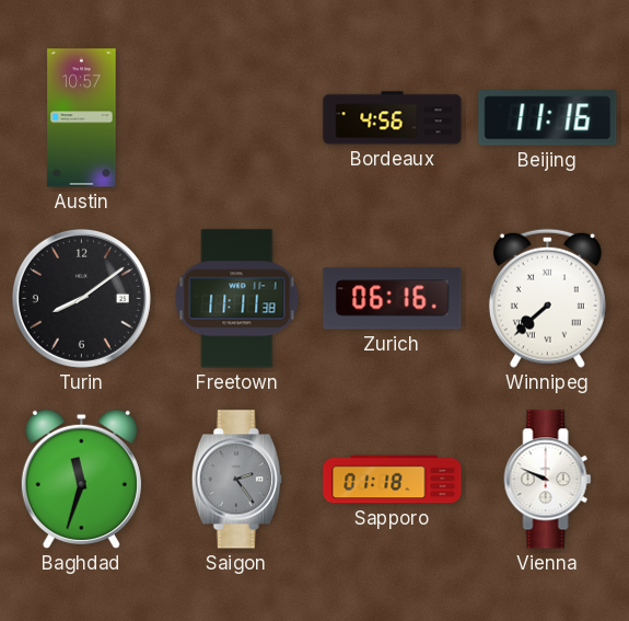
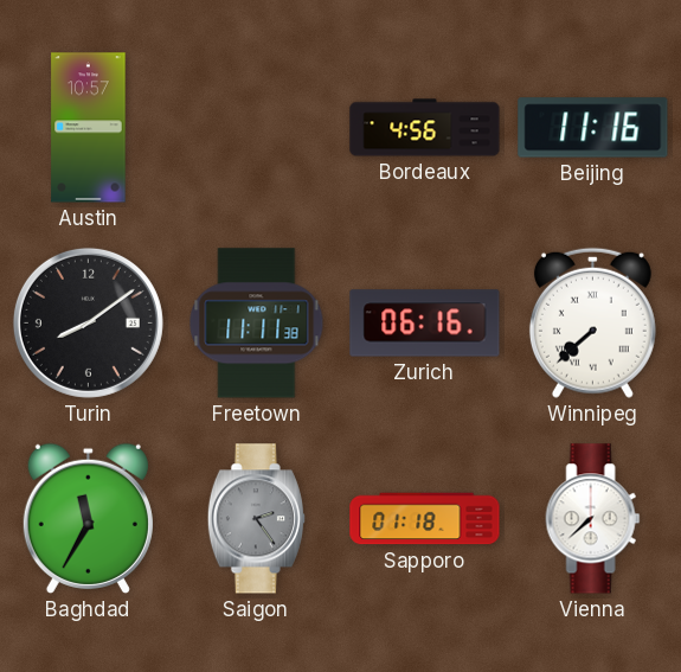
Baghdad: 11:33 -> 11:35
Vienna: 9:49 -> 7:38
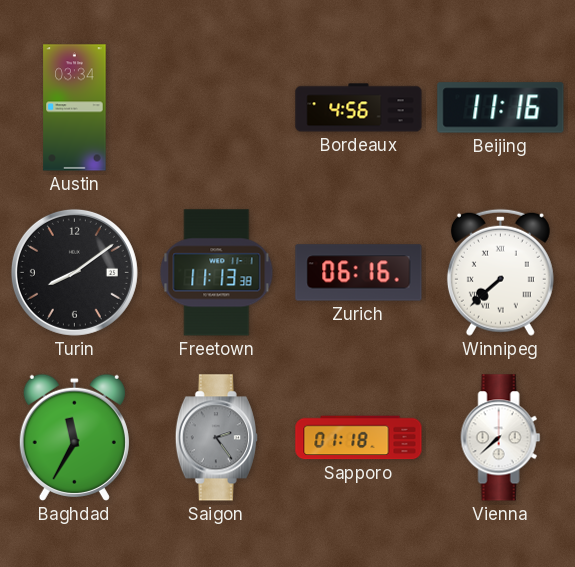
Austin: 10:57 -> 03:34
Freetown: 11:11 -> 11:13
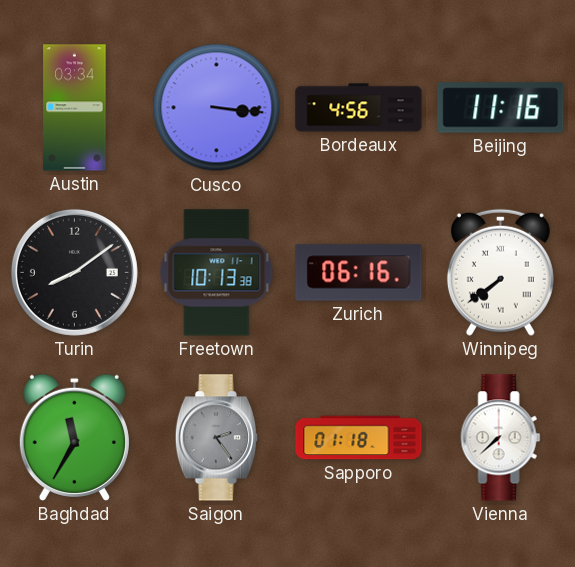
Cusco: none -> 3:16
Freetown: 11:13 -> 10:13
Winnipeg: 7:38 -> 7:39
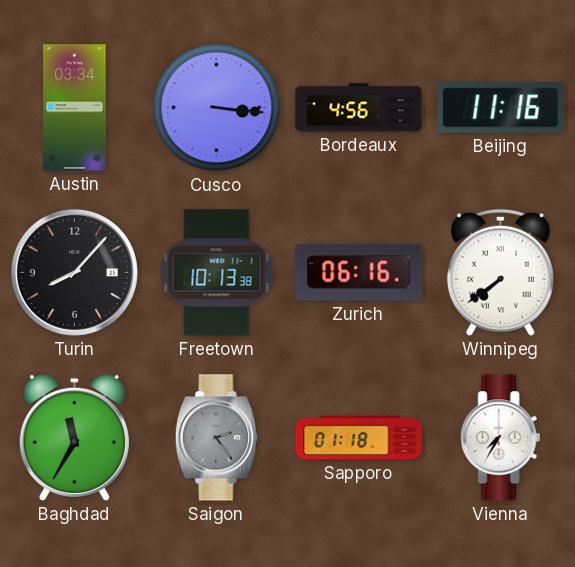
Turin: 8:09 -> 8:07
Vienna: 7:38 -> 7:35
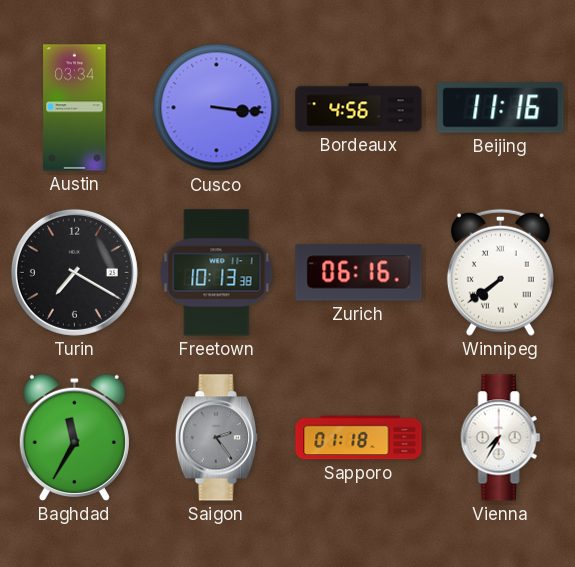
Turin: 8:07 -> 7:20
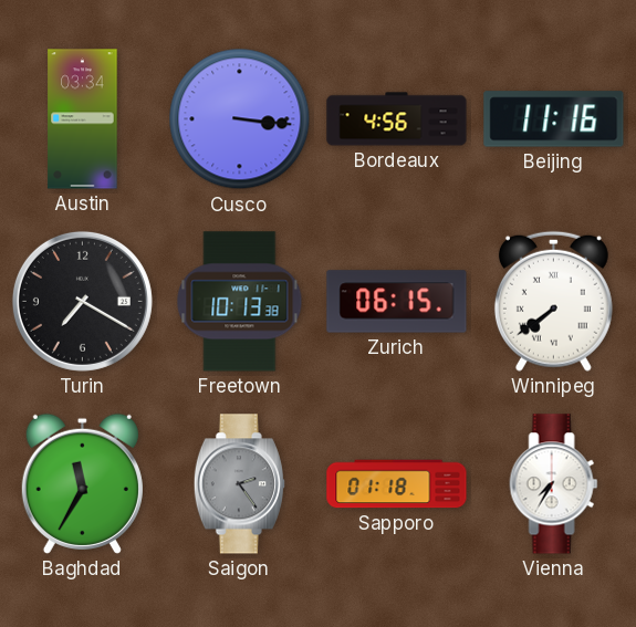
Zurich: 06:16 -> 06:15
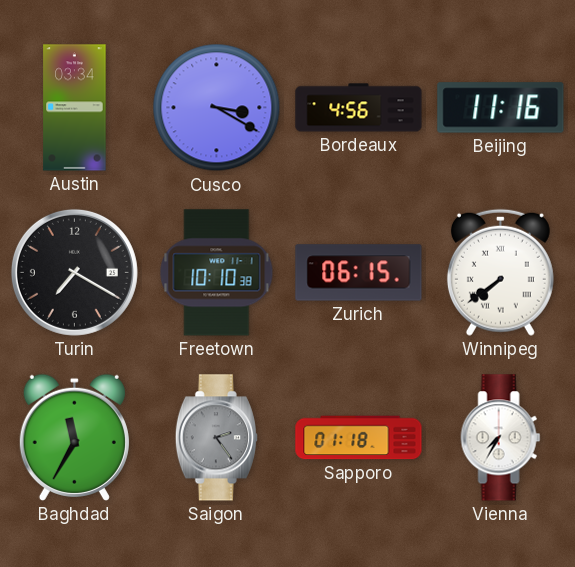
Cusco: 3:16 -> 3:20
Freetown: 10:13 -> 10:10
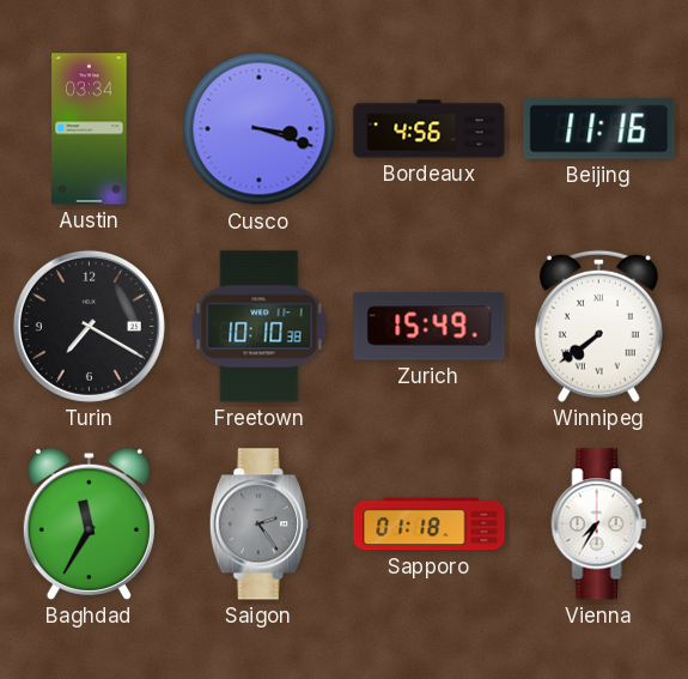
Cusco: 3:20 -> 3:18
Zurich: 06:15 -> 15:49
